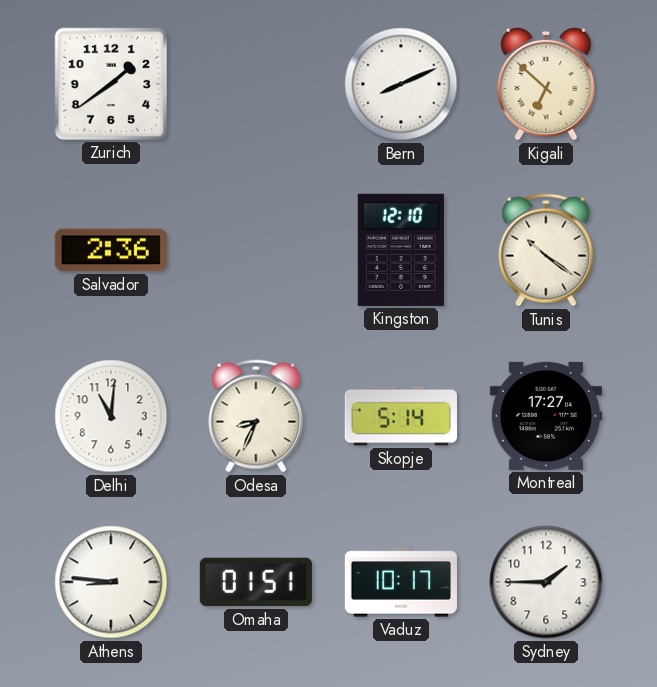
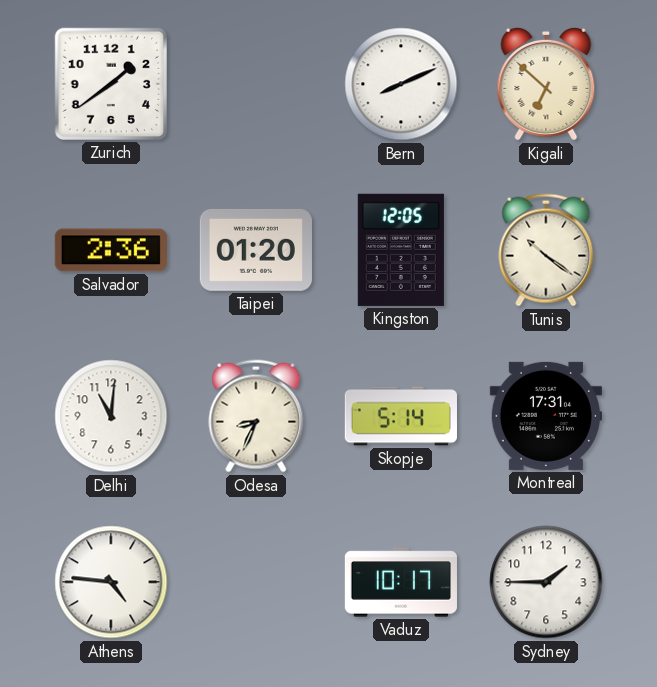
Taipei: none -> 01:20
Kingston: 12:10 -> 12:05
Montreal: 17:27 -> 17:31
Athens: 8:46 -> 4:46
Omaha: 01:51 -> none
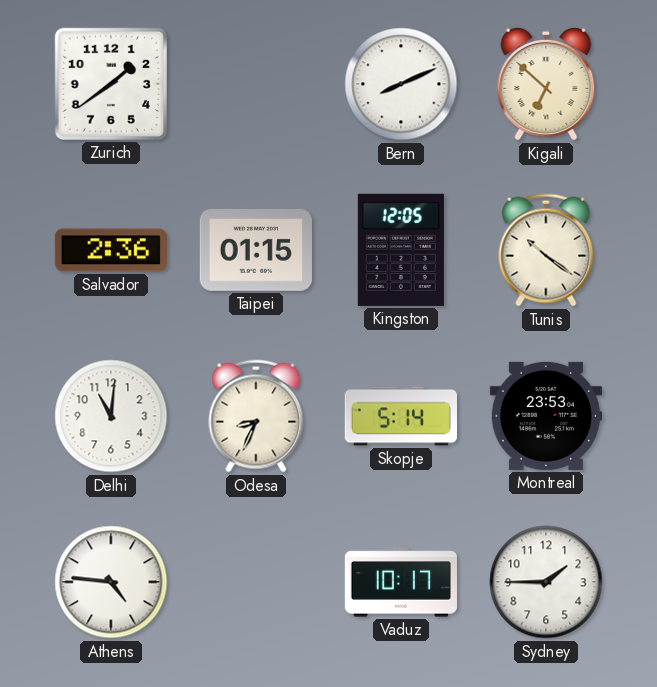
Taipei: 01:20 -> 01:15
Montreal: 17:31 -> 23:53
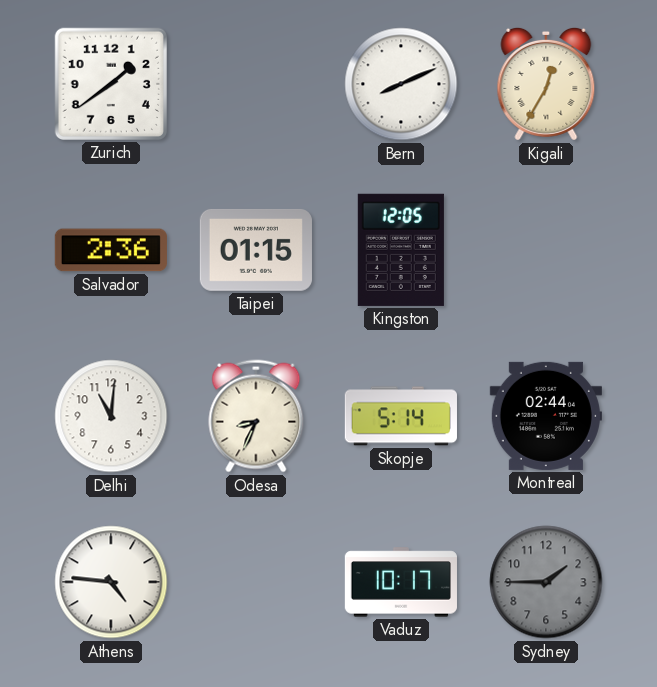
Kigali: 6:52 -> 12:35
Tunis: 10:21 -> none
Montreal: 23:53 -> 02:44
Sydney dial: white -> grey
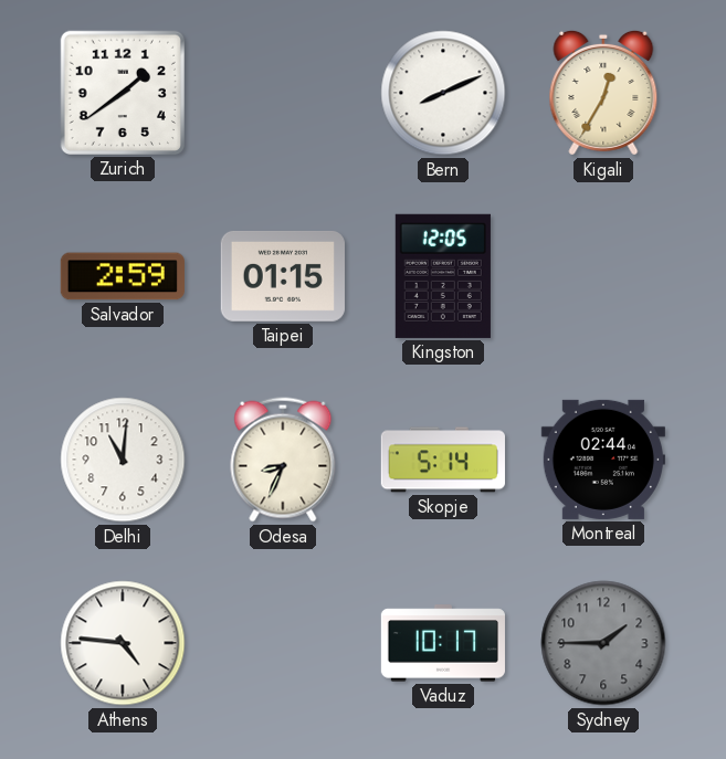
Salvador: 2:36 -> 2:59
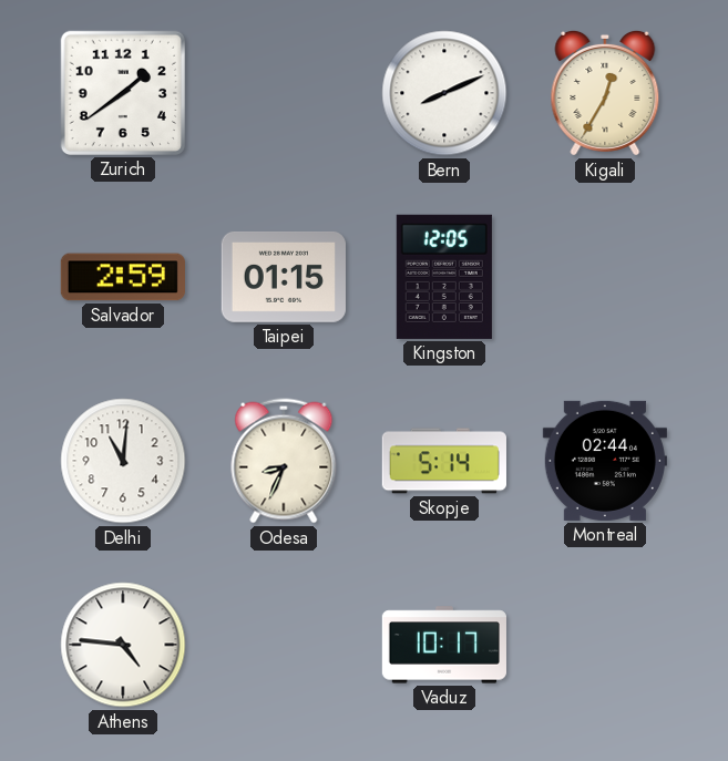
Sydney: 1:45 -> none
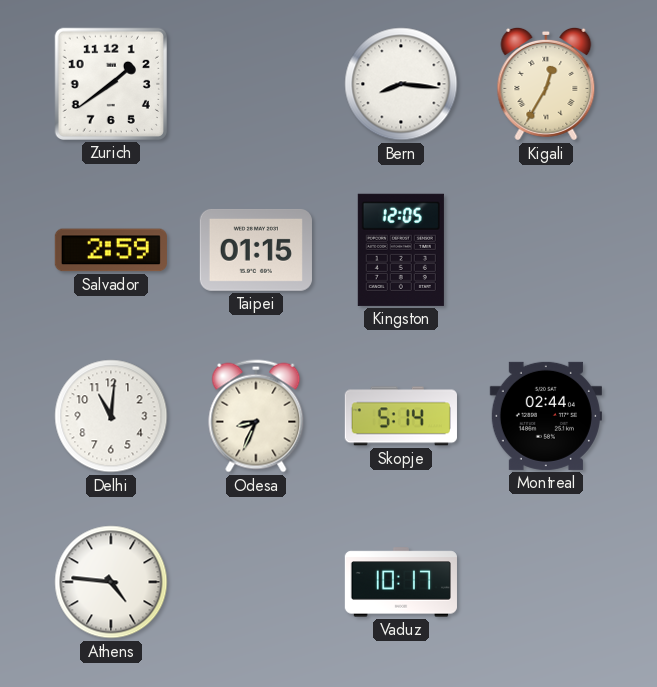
Bern: 8:11 -> 8:16
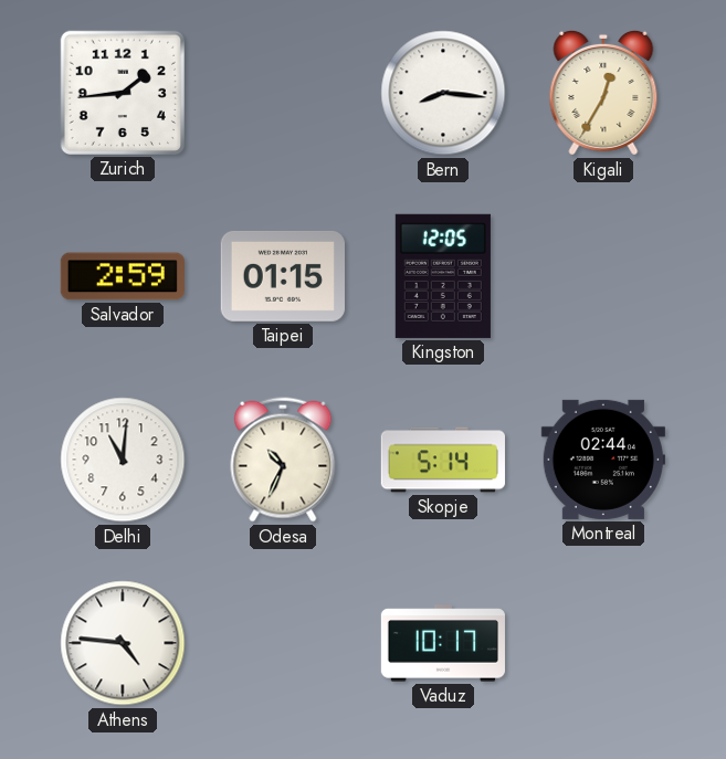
Zurich: 1:39 -> 1:44
Odesa: 8:34 -> 10:34
